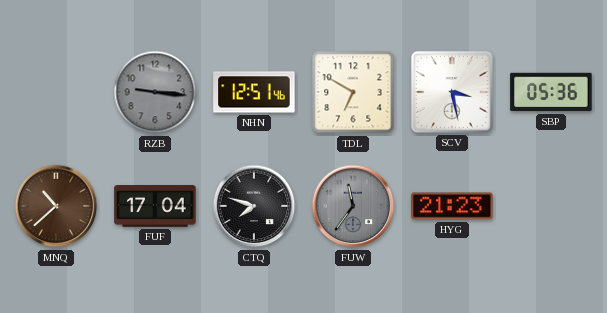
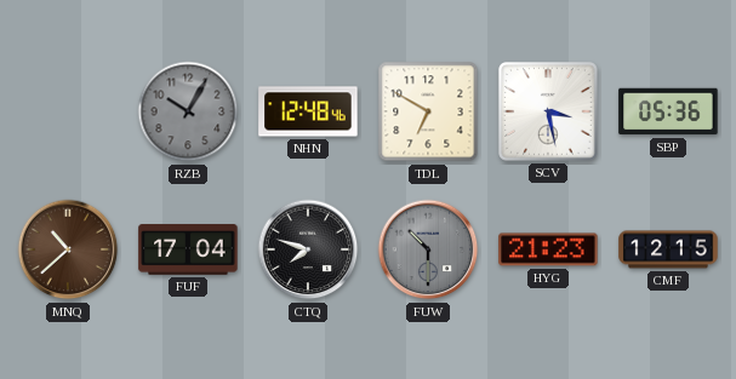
RZB: 9:16 -> 10:05
NHN: 12:51 -> 12:48
FUW: 11:36 -> 10:30
CMF: none -> 12:15
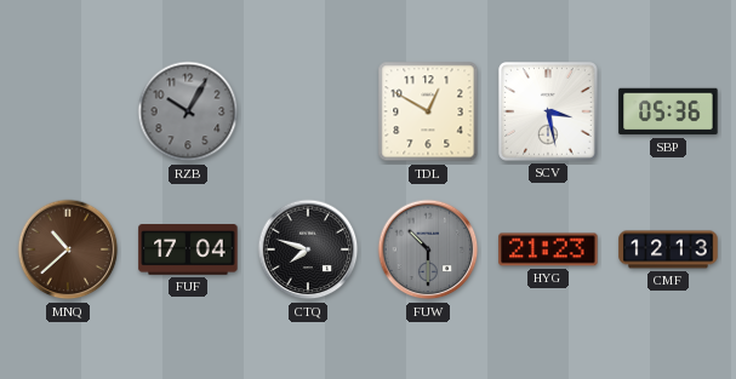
NHN: 12:48 -> none
TDL: 6:50 -> 12:50
CMF: 12:15 -> 12:13
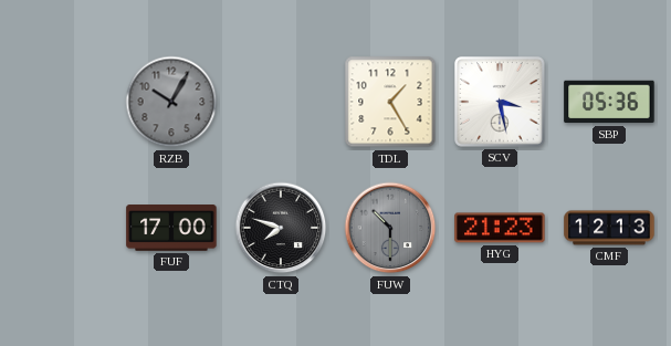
TDL: 12:50 -> 1:25
MNQ: 10:38 -> none
FUF: 17:04 -> 17:00
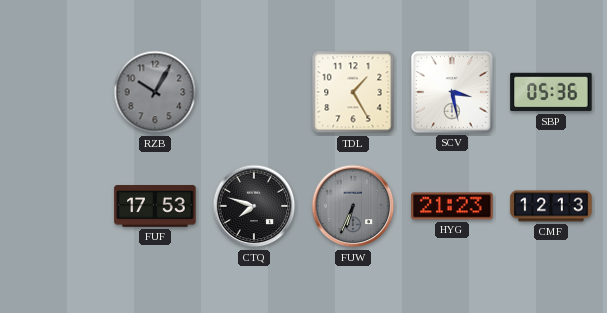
FUF: 17:00 -> 17:53
FUW: 10:30 -> 6:34
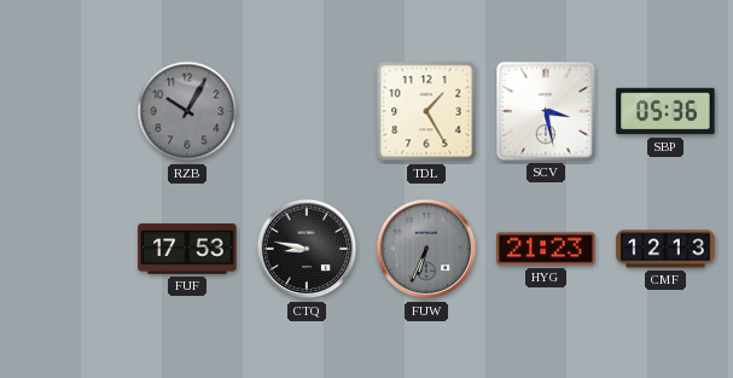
CTQ: 7:48 -> 8:47
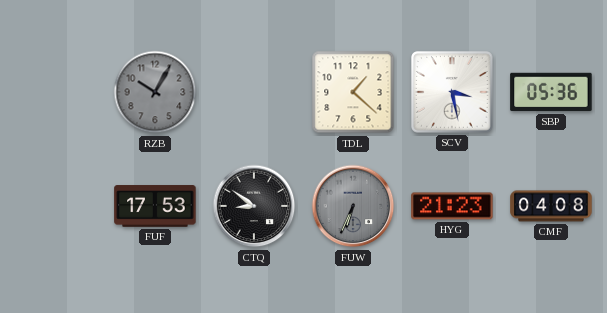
TDL: 1:25 -> 1:22
CTQ: 8:47 -> 8:51
CMF: 12:13 -> 04:08
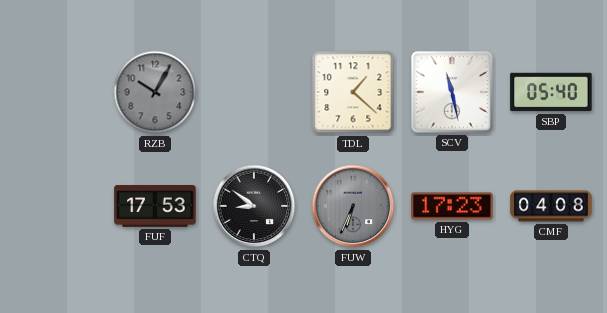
SCV: 3:28 -> 11:28
SBP: 05:36 -> 05:40
HYG: 21:23 -> 17:23
